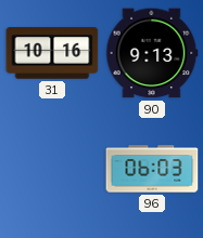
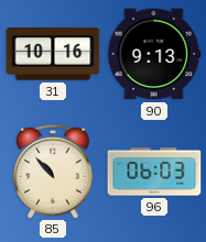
85: none -> 10:53
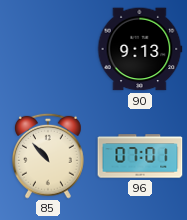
31: 10:16 -> none
96: 06:03 -> 07:01
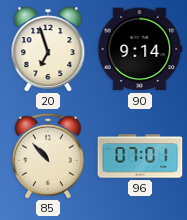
20: none -> 6:57
90: 9:13 -> 9:14
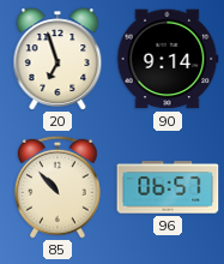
96: 07:01 -> 06:57
